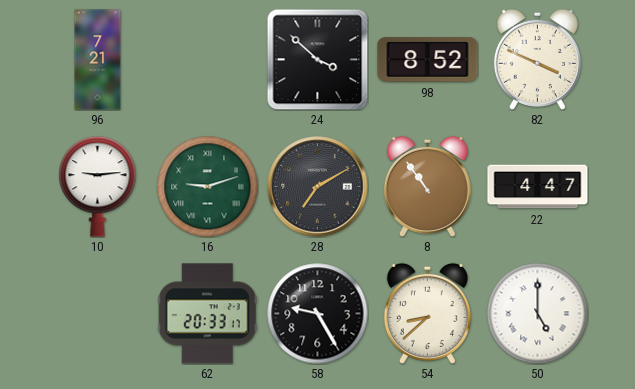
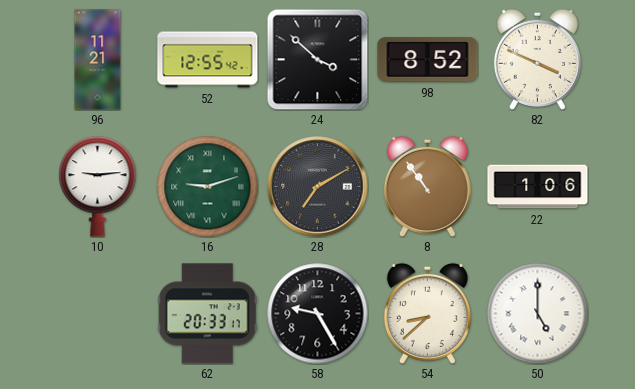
96: 7:21 -> 11:21
52: none -> 12:55
22: 4:47 -> 1:06
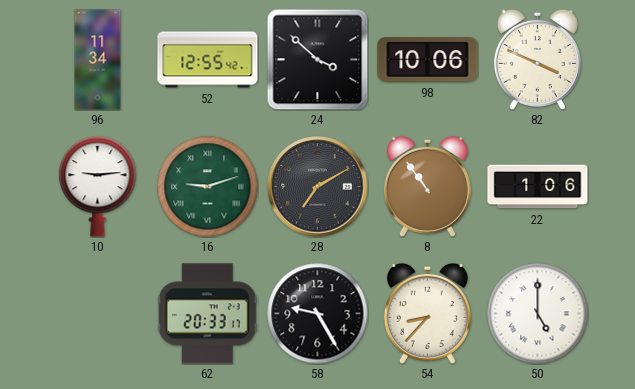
96: 11:21 -> 11:34
98: 8:52 -> 10:06
54: 8:38 -> 8:37
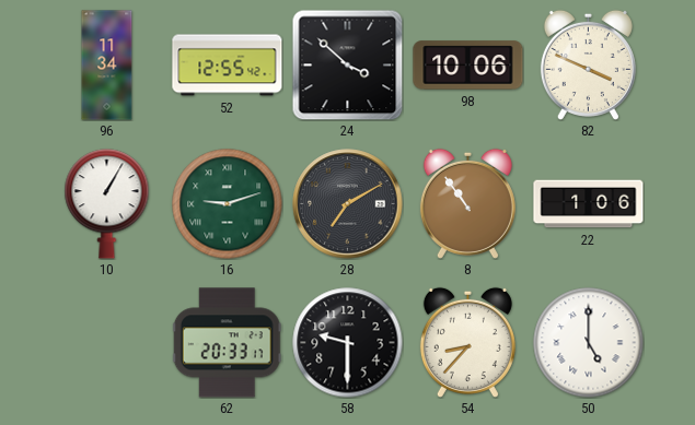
10: 9:14 -> 1:05
58: 9:25 -> 9:30
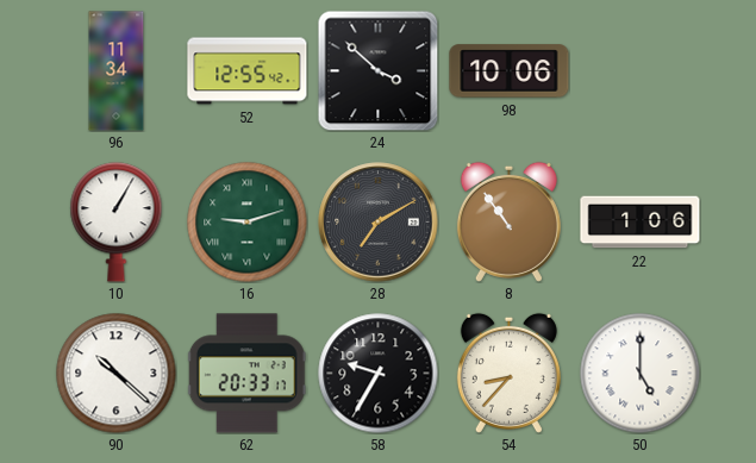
82: 3:49 -> none
90: none -> 10:22
58: 9:30 -> 9:35
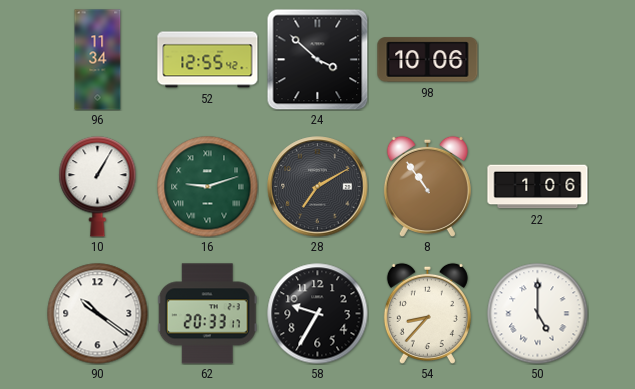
90: 10:22 -> 10:21
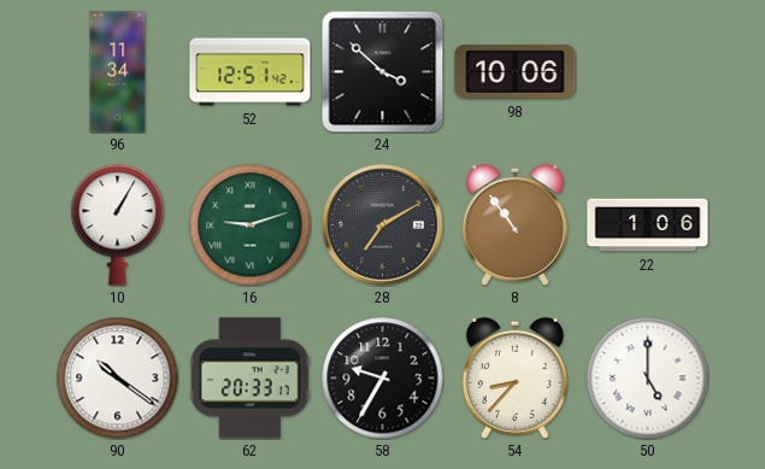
52: 12:55 -> 12:51
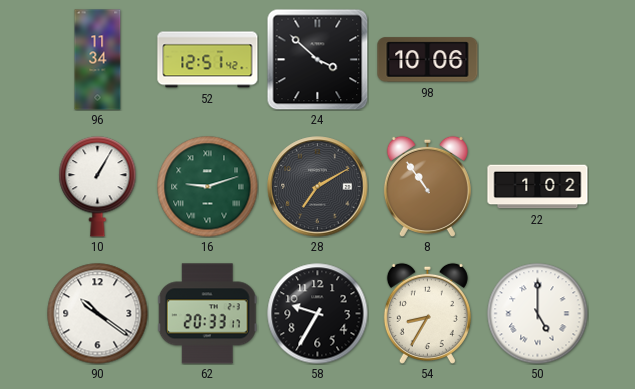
22: 1:06 -> 1:02
54: 8:37 -> 8:35
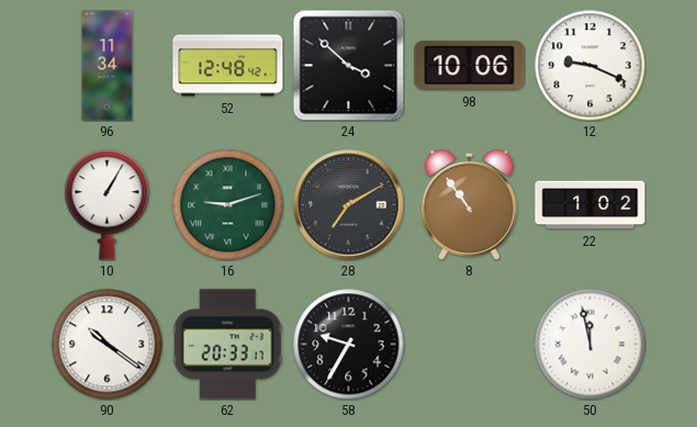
52: 12:51 -> 12:48
12: none -> 9:19
54: 8:35 -> none
50: 5:00 -> 11:58
